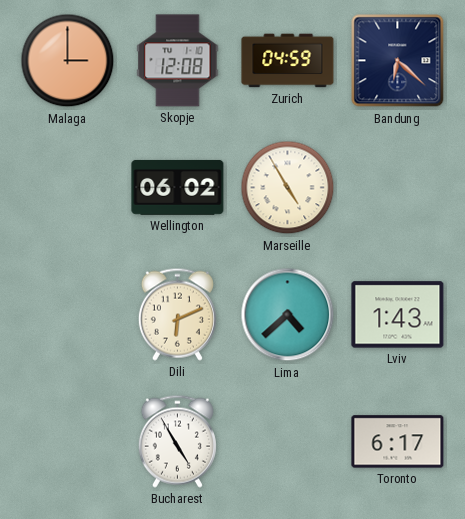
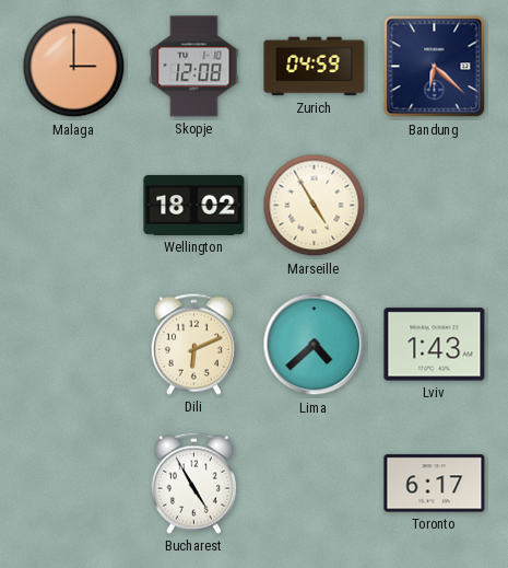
Wellington: 06:02 -> 18:02
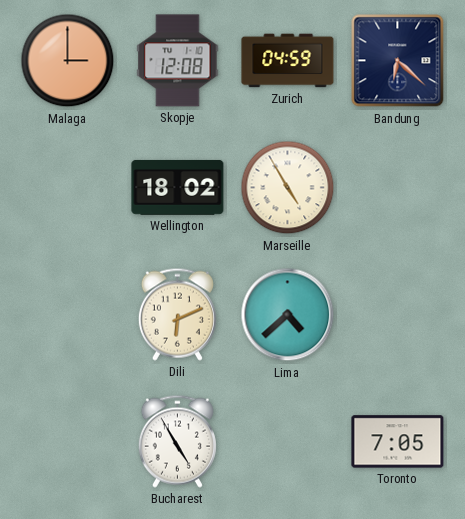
Lviv: 1:43 -> none
Toronto: 6:17 -> 7:05
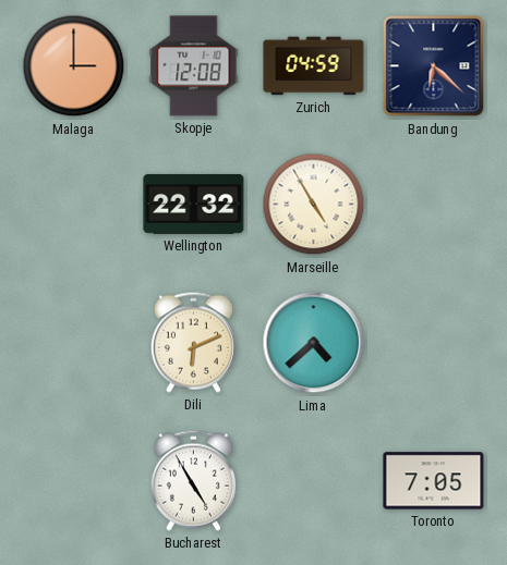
Wellington: 18:02 -> 22:32
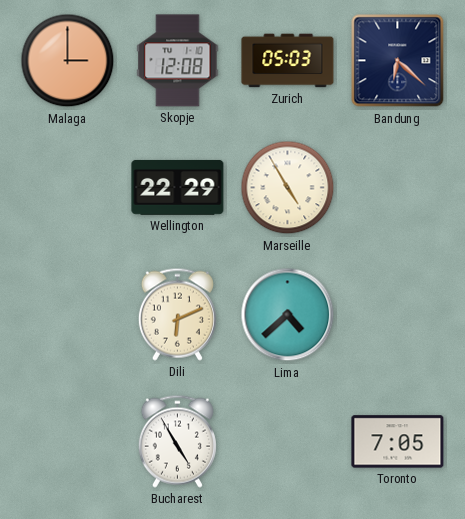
Zurich: 04:59 -> 05:03
Wellington: 22:32 -> 22:29
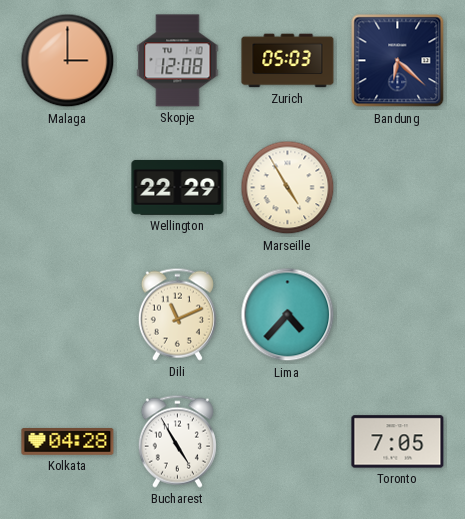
Dili: 6:11 -> 11:11
Lima: 4:38 -> 4:37
Kolkata: none -> 04:28
